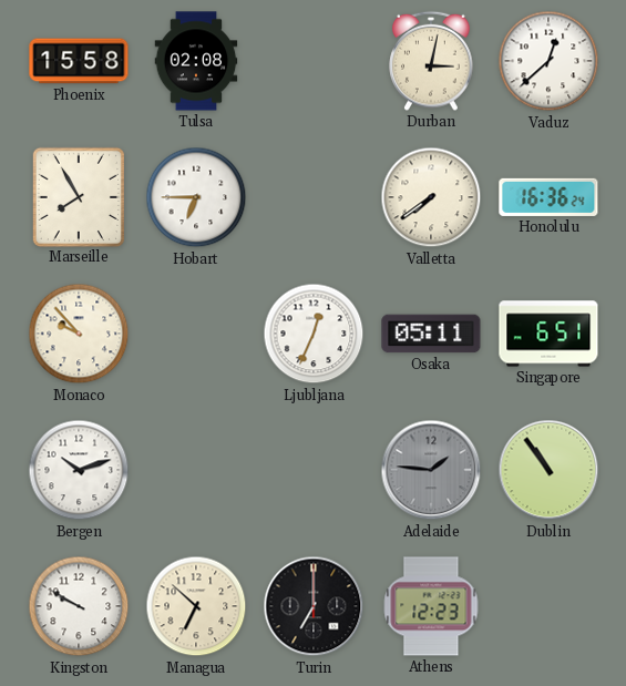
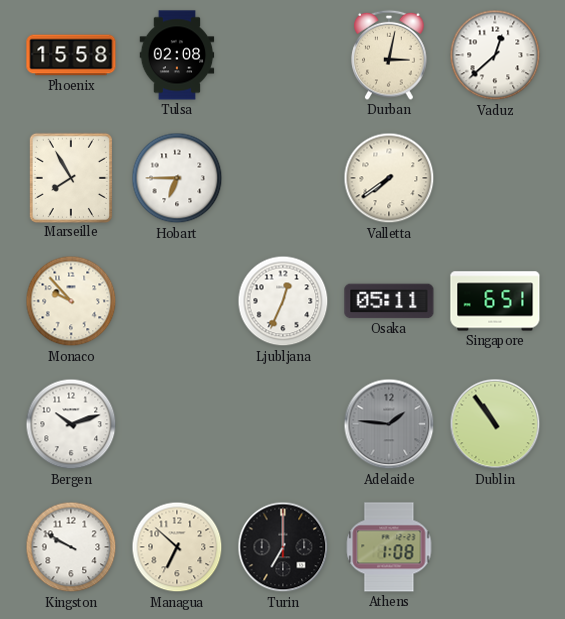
Honolulu: 16:36 -> none
Athens: 12:23 -> 1:08
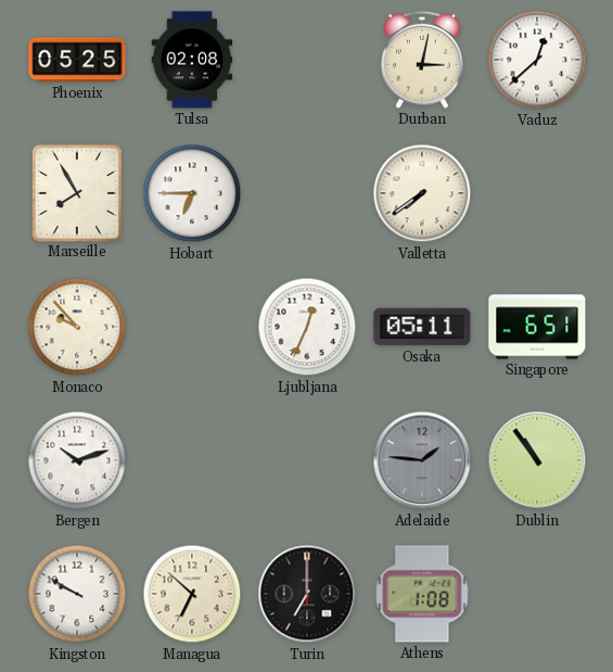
Phoenix: 15:58 -> 05:25
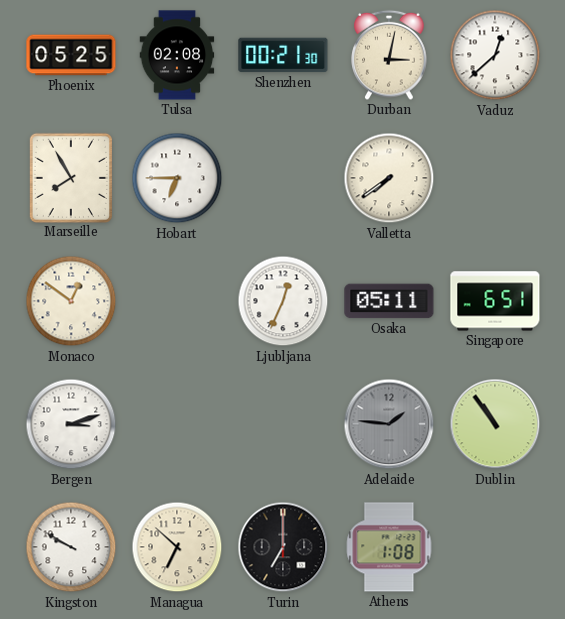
Shenzhen: none -> 00:21
Monaco: 9:53 -> 12:51
Bergen: 10:12 -> 3:12
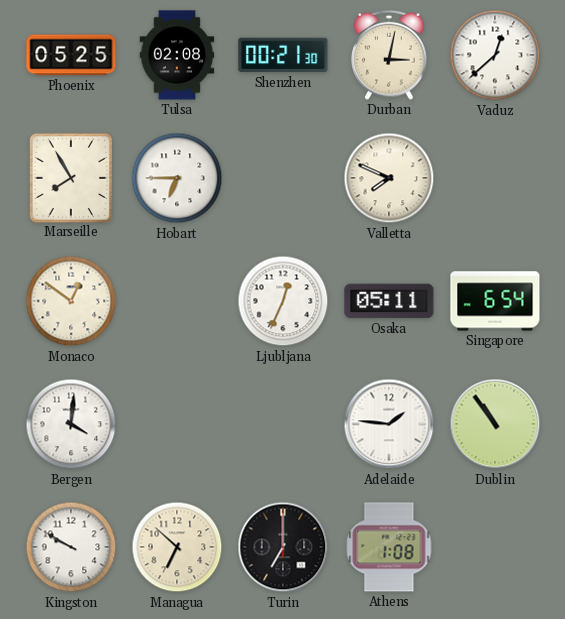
Valletta: 7:39 -> 7:49
Singapore: 6:51 -> 6:54
Bergen: 3:12 -> 4:01
Adelaide dial: grey -> white
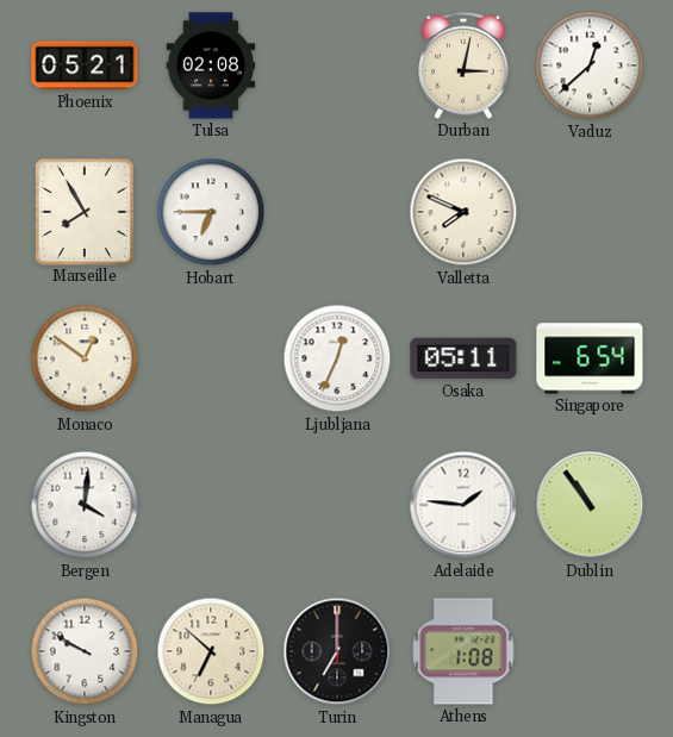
Phoenix: 05:25 -> 05:21
Shenzhen: 00:21 -> none
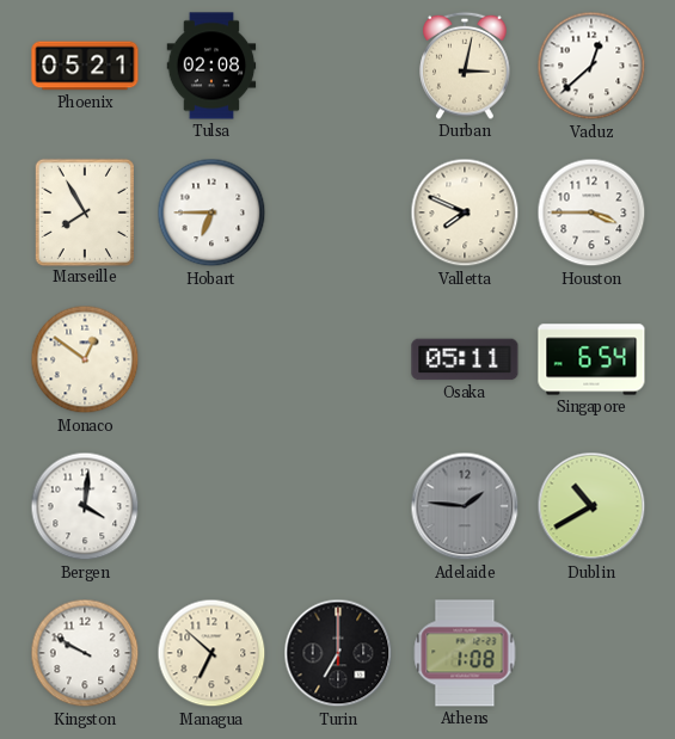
Houston: none -> 3:45
Ljubljana: 12:34 -> none
Adelaide dial: white -> grey
Dublin: 10:54 -> 10:40
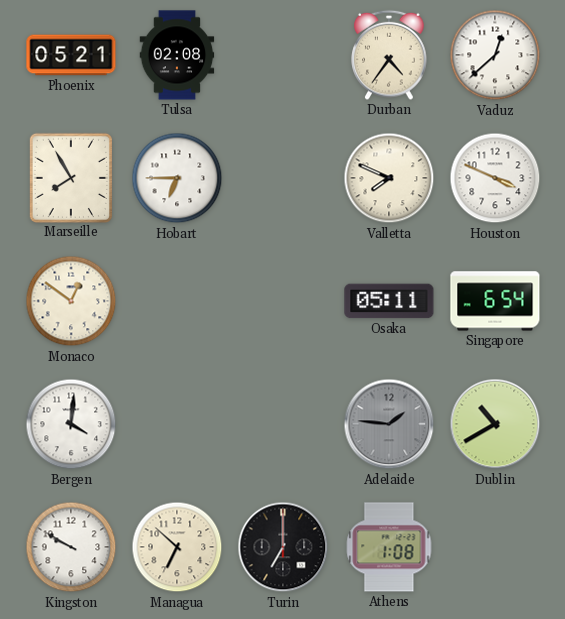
Durban: 3:02 -> 4:36
Houston: 3:45 -> 3:49
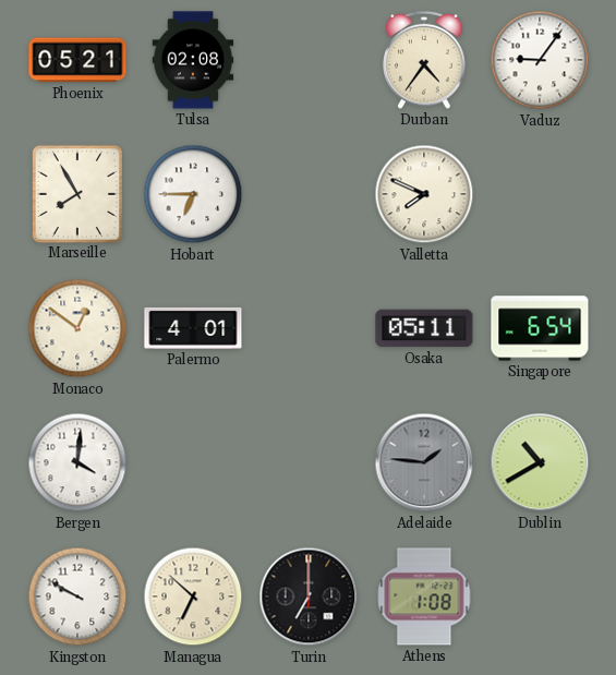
Vaduz: 12:38 -> 9:06
Houston: 3:49 -> none
Palermo: none -> 4:01
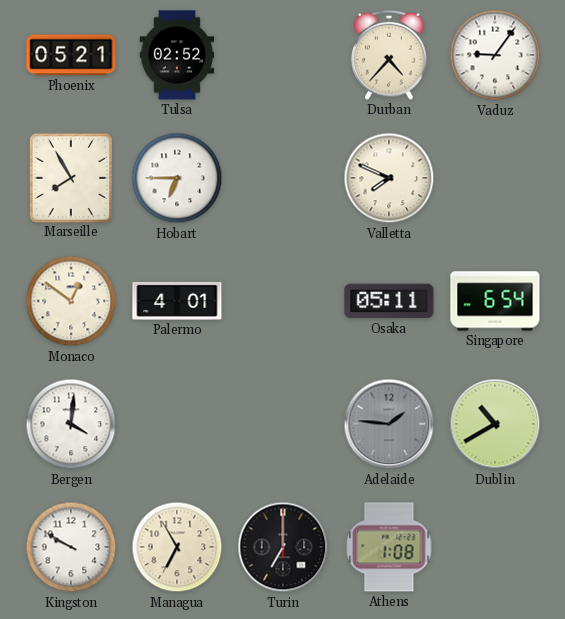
Tulsa: 02:08 -> 02:52
Durban: 4:36 -> 4:37
Managua: 6:52 -> 6:55
